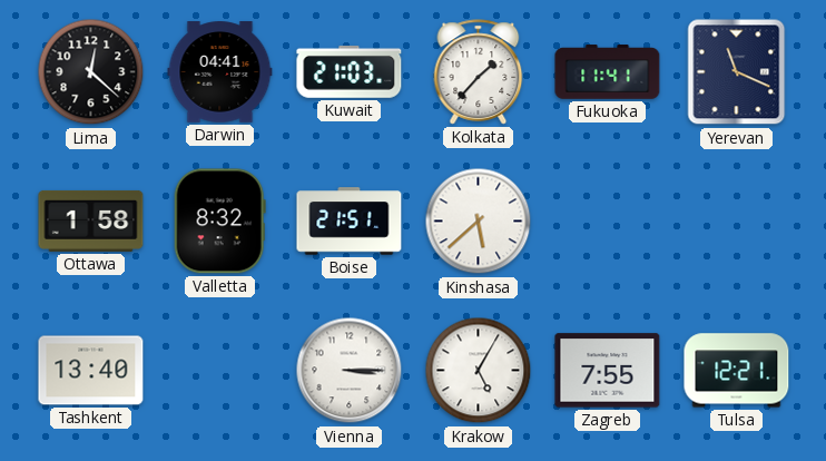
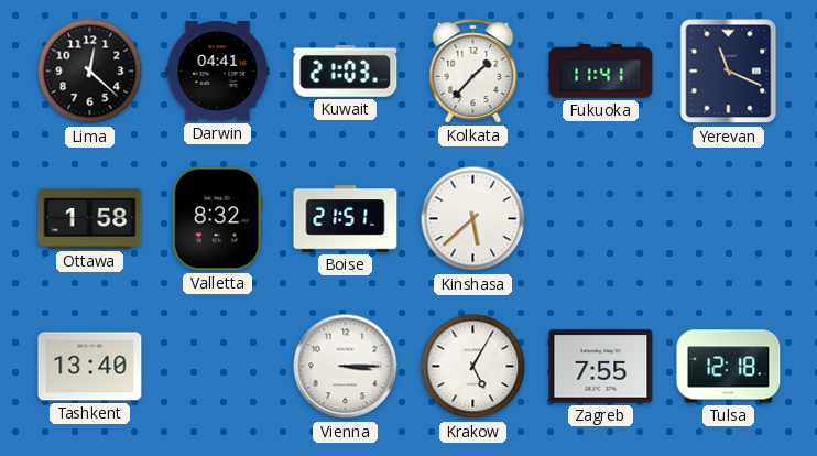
Tulsa: 12:21 -> 12:18
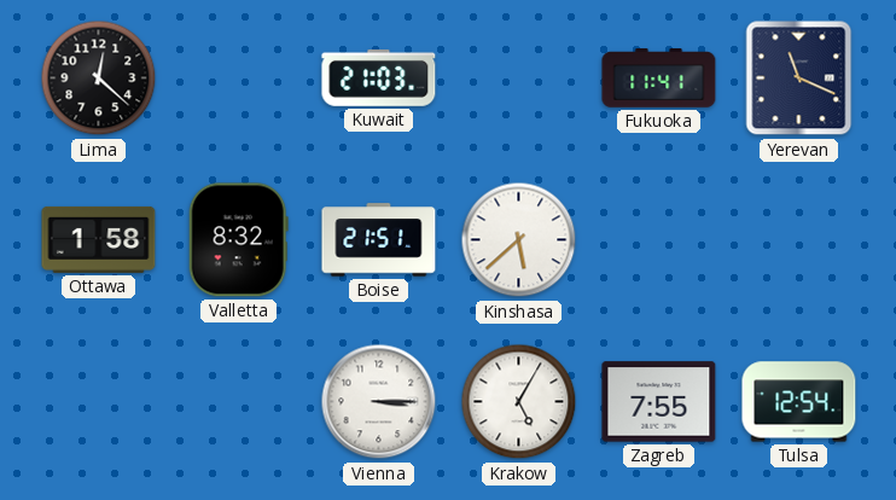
Darwin: 04:41 -> none
Kolkata: 1:37 -> none
Tashkent: 13:40 -> none
Tulsa: 12:18 -> 12:54
